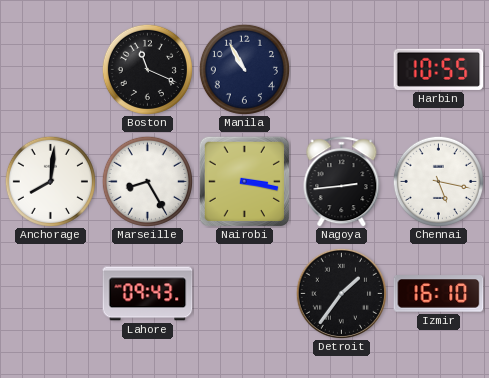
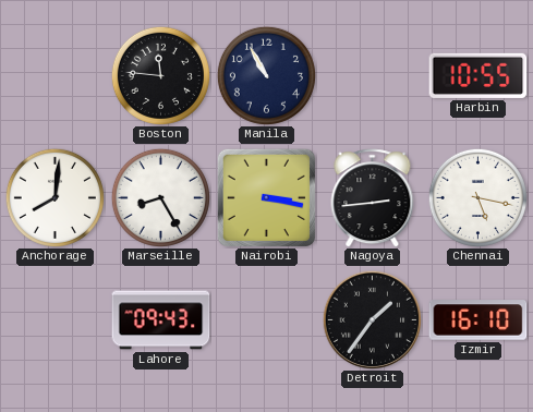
Boston: 11:19 -> 11:46
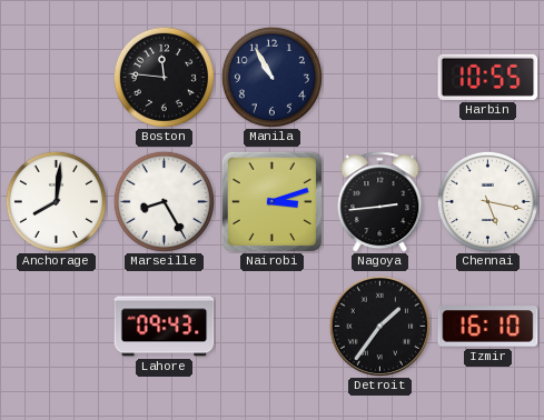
Nairobi: 3:17 -> 3:12
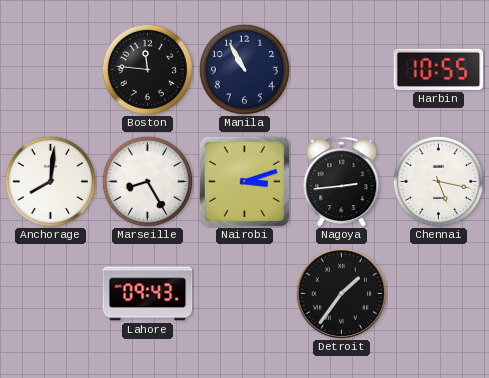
Izmir: 16:10 -> none
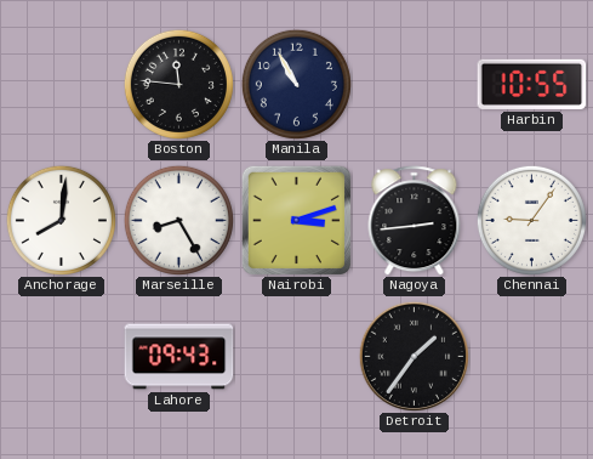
Chennai: 5:17 -> 9:06
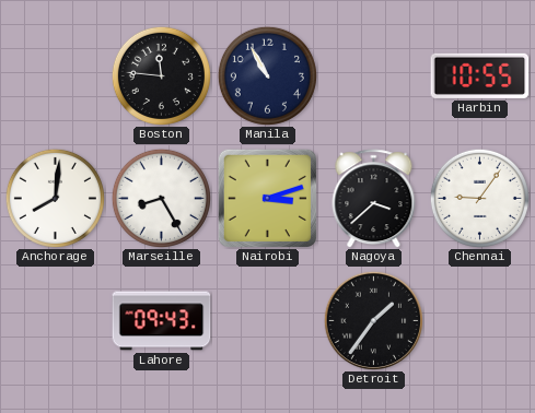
Nagoya: 2:44 -> 3:38
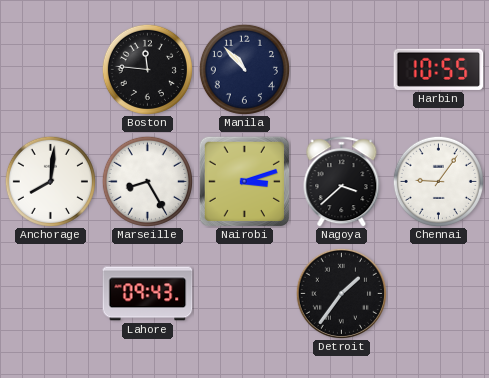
Manila: 10:55 -> 10:53
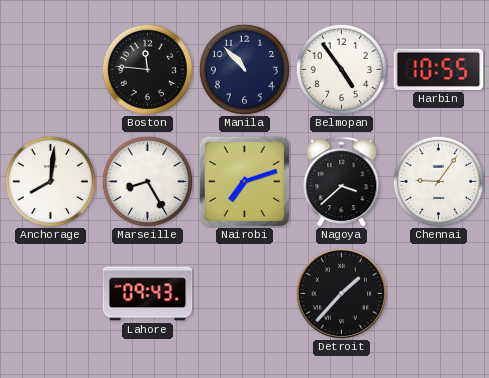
Belmopan: none -> 4:54
Nairobi: 3:12 -> 7:12
Detroit: 1:36 -> 1:37
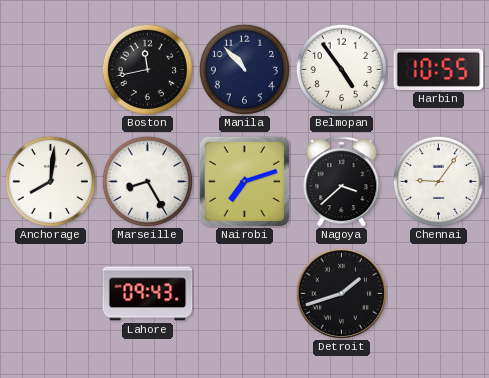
Boston: 11:46 -> 11:43
Detroit: 1:37 -> 1:42
